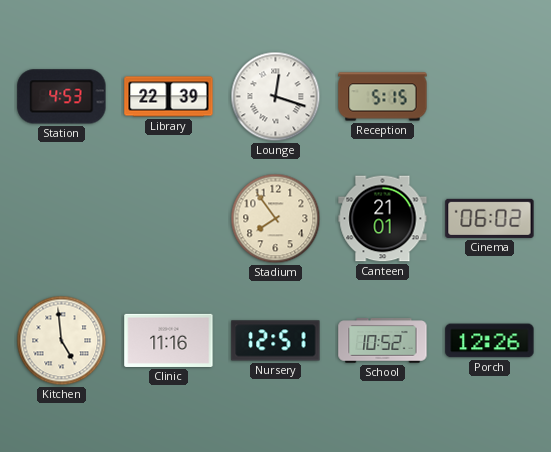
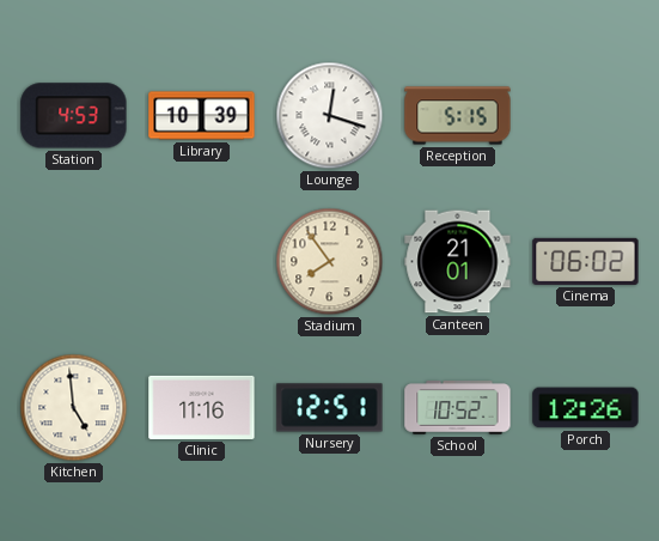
Library: 22:39 -> 10:39
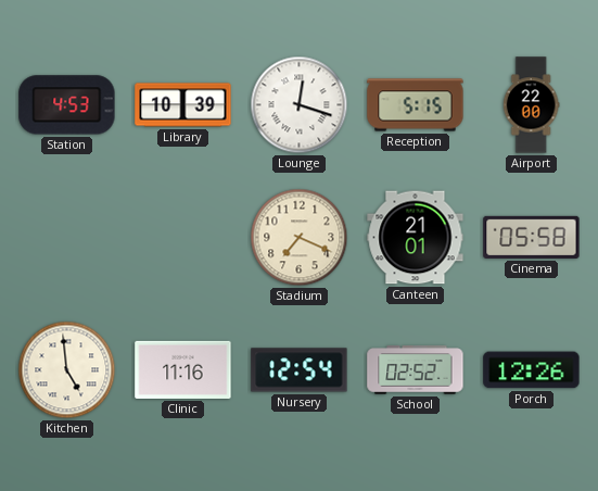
Airport: none -> 22:00
Stadium: 7:54 -> 7:19
Cinema: 06:02 -> 05:58
Nursery: 12:51 -> 12:54
School: 10:52 -> 02:52
